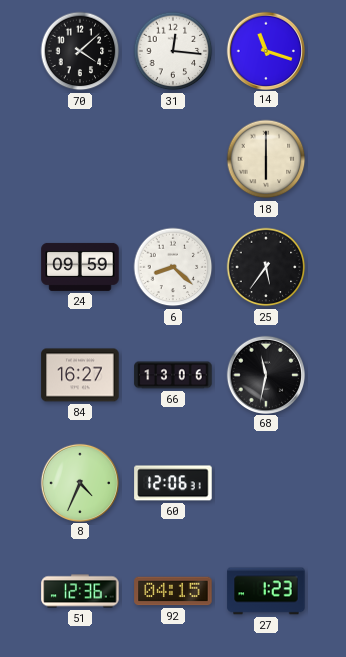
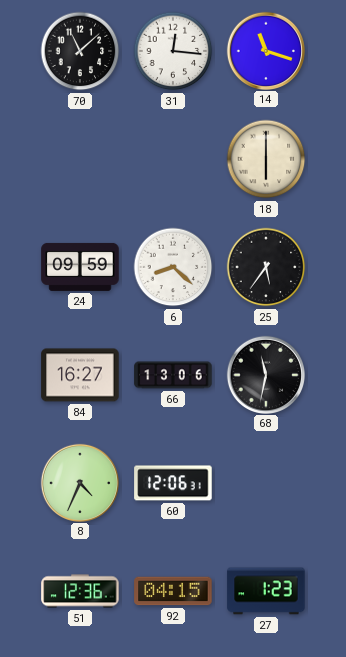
70: 4:08 -> 11:08
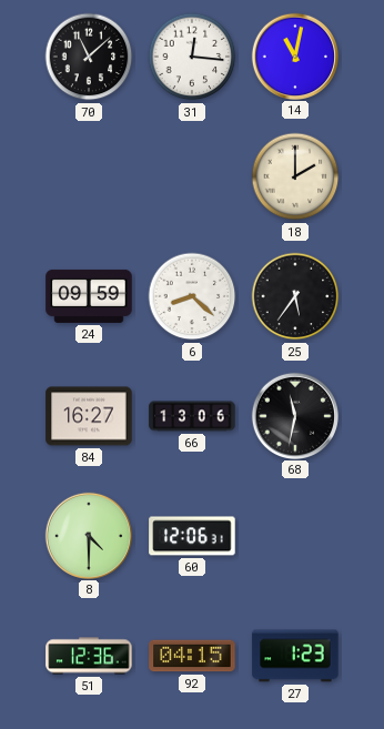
14: 11:18 -> 11:02
18: 6:00 -> 2:00
8: 4:34 -> 4:30
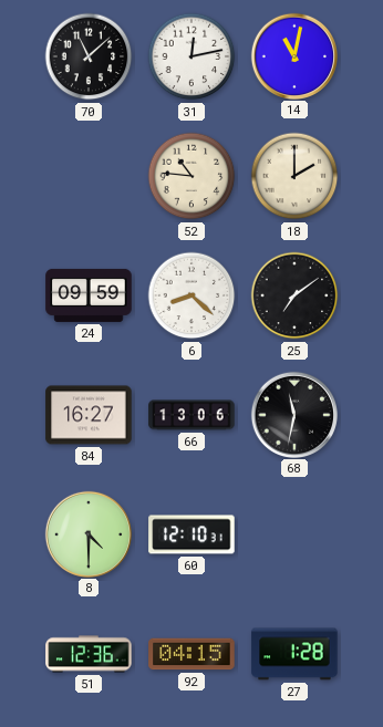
31: 12:16 -> 12:13
52: none -> 10:46
25: 5:36 -> 7:09
60: 12:06 -> 12:10
27: 1:23 -> 1:28
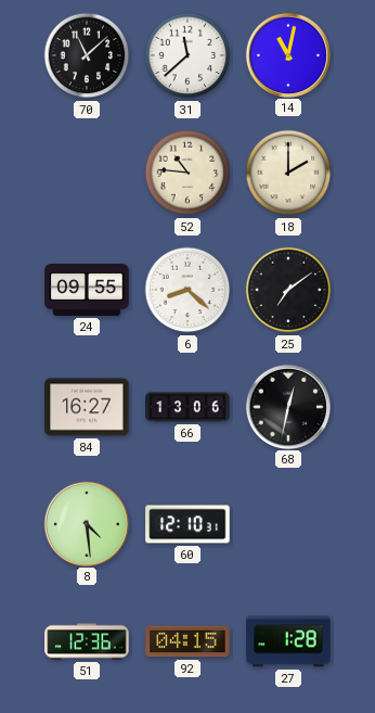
31: 12:13 -> 11:38
24: 09:59 -> 09:55
68: 11:32 -> 12:32
8: 4:30 -> 4:29
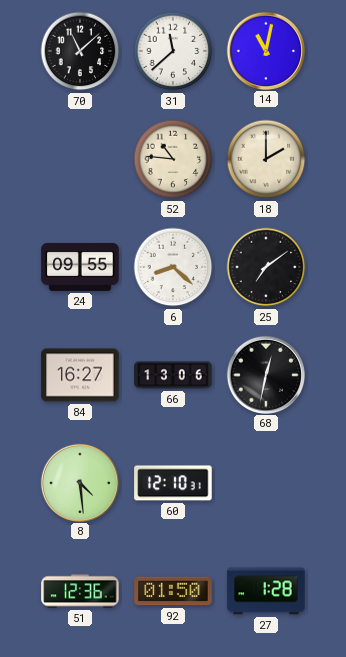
92: 04:15 -> 01:50
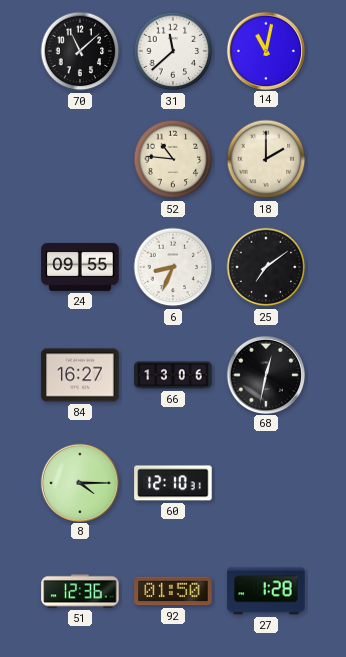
6: 8:22 -> 8:34
8: 4:29 -> 4:15
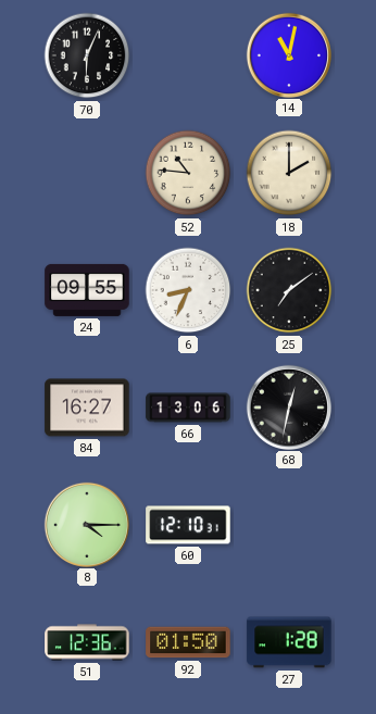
70: 11:08 -> 6:04
31: 11:38 -> none
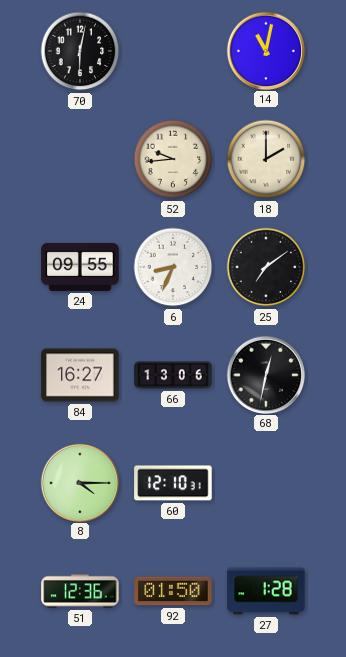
70: 6:04 -> 6:02
52: 10:46 -> 9:44
